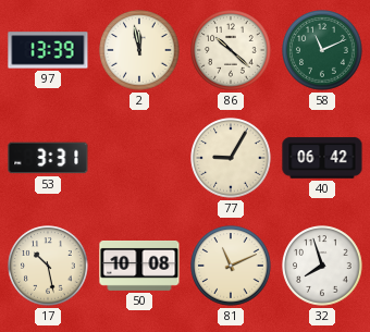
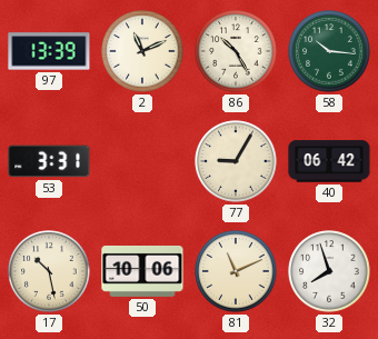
2: 11:58 -> 11:11
86: 10:22 -> 10:25
58: 11:11 -> 10:16
50: 10:08 -> 10:06
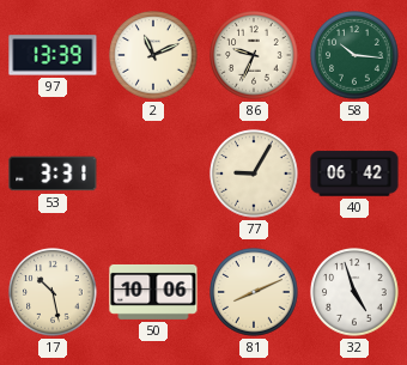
86: 10:25 -> 9:34
81: 11:11 -> 8:11
32: 7:57 -> 4:57
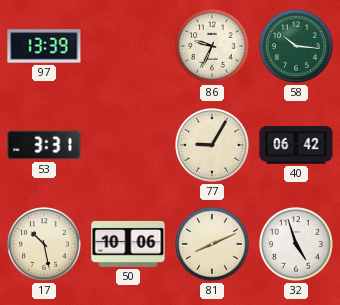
2: 11:11 -> none
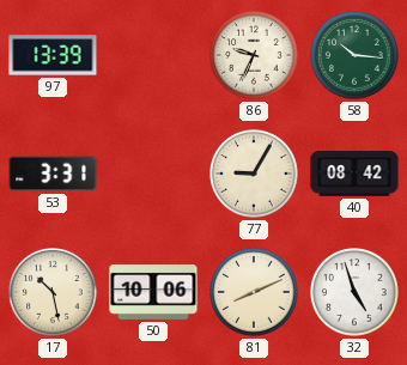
40: 06:42 -> 08:42
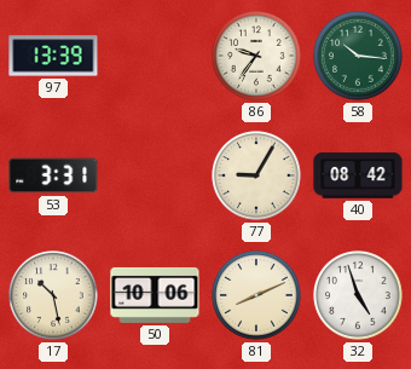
86: 9:34 -> 9:36
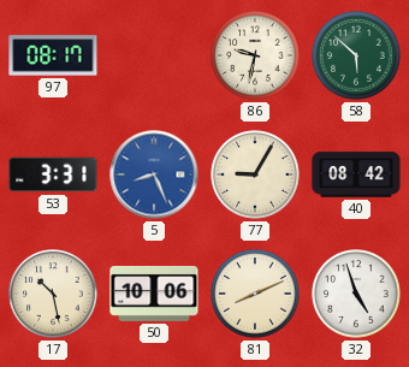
97: 13:39 -> 08:17
86: 9:36 -> 9:32
58: 10:16 -> 5:52
5: none -> 8:26
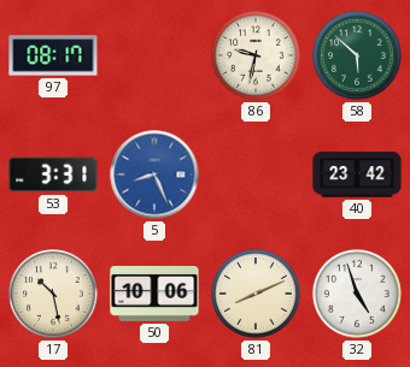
77: 9:05 -> none
40: 08:42 -> 23:42
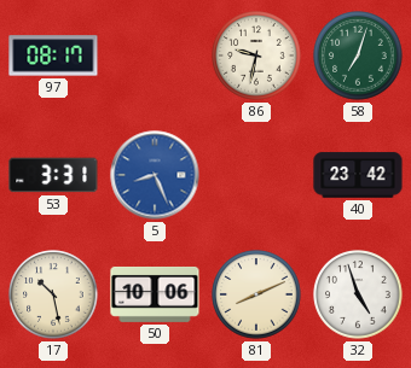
58: 5:52 -> 7:03
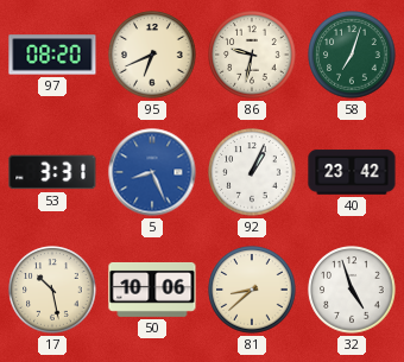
97: 08:17 -> 08:20
95: none -> 6:41
92: none -> 1:04
81: 8:11 -> 8:38
